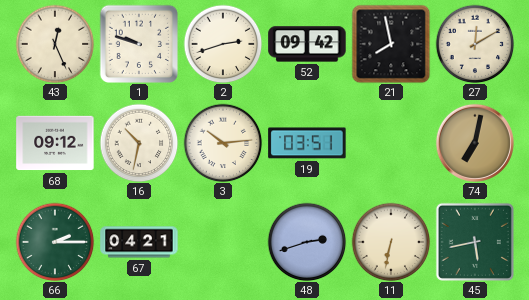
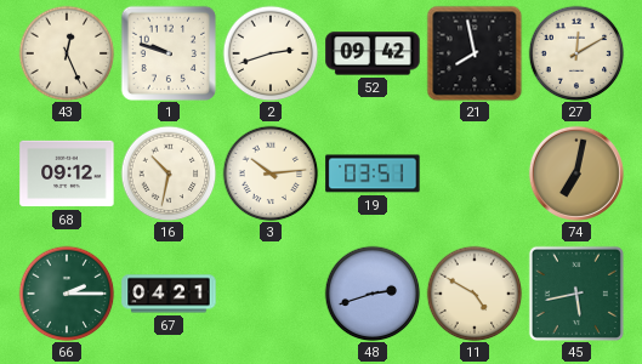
11: 6:32 -> 4:50
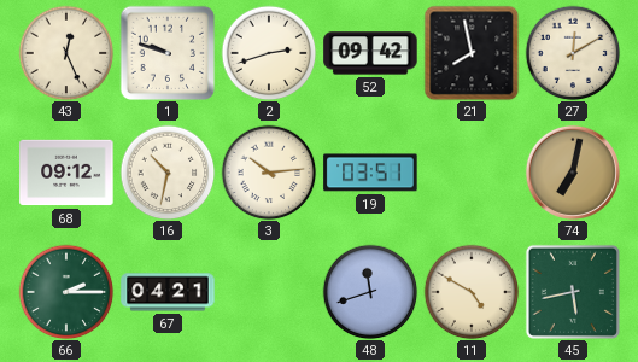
48: 2:42 -> 11:42
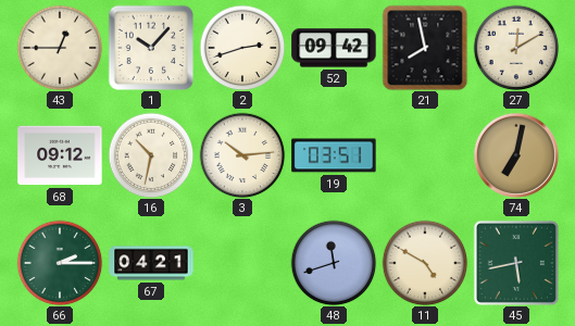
43: 12:26 -> 12:45
1: 9:48 -> 10:07
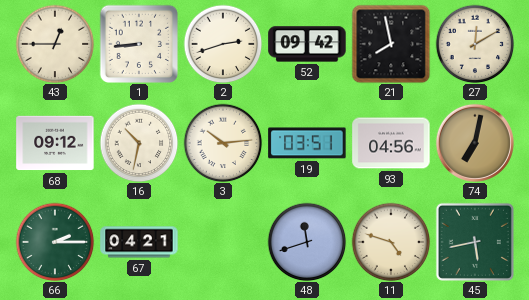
1: 10:07 -> 8:44
93: none -> 04:56
11: 4:50 -> 4:48
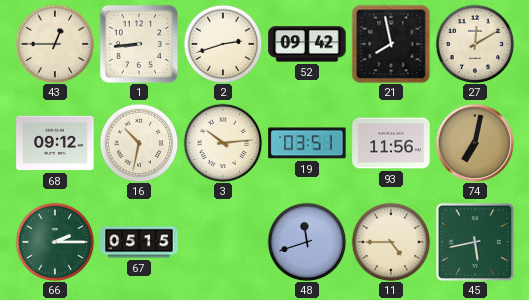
93: 04:56 -> 11:56
67: 04:21 -> 05:15
11: 4:48 -> 4:45
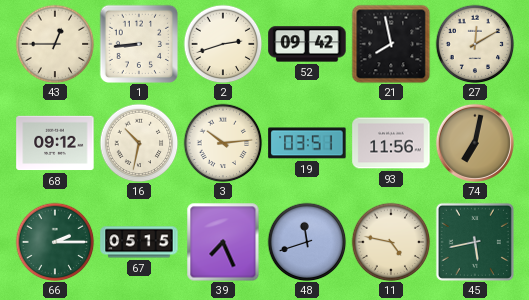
39: none -> 7:26
11: 4:45 -> 4:47
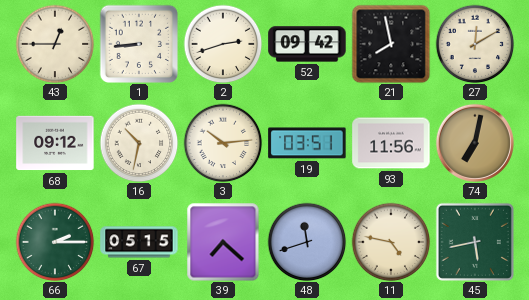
39: 7:26 -> 7:22
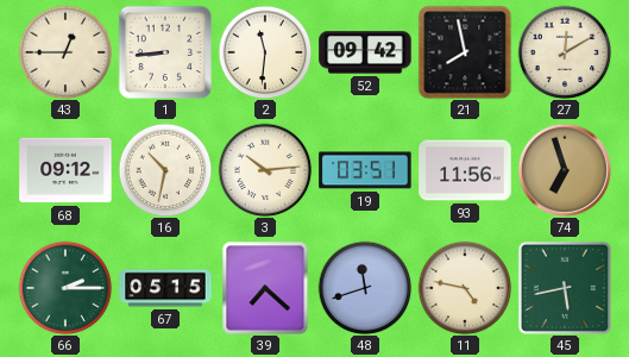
2: 2:42 -> 11:31
74: 7:02 -> 6:57
